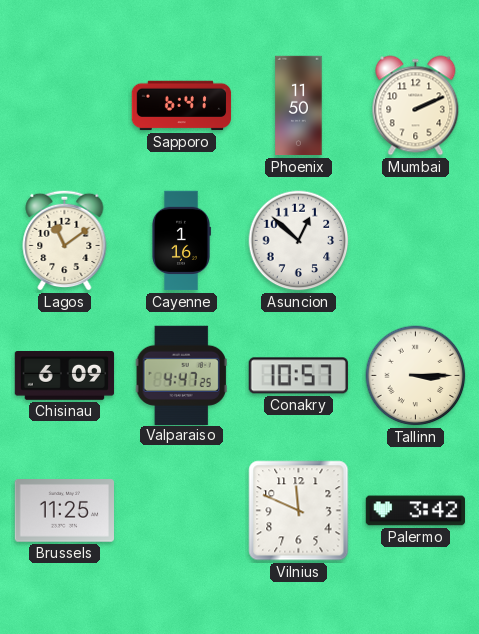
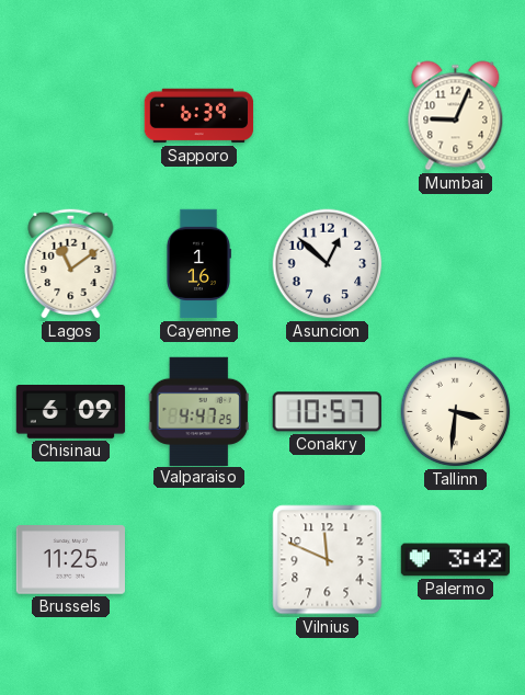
Sapporo: 6:41 -> 6:39
Phoenix: 11:50 -> none
Mumbai: 2:11 -> 9:04
Tallinn: 3:15 -> 3:31
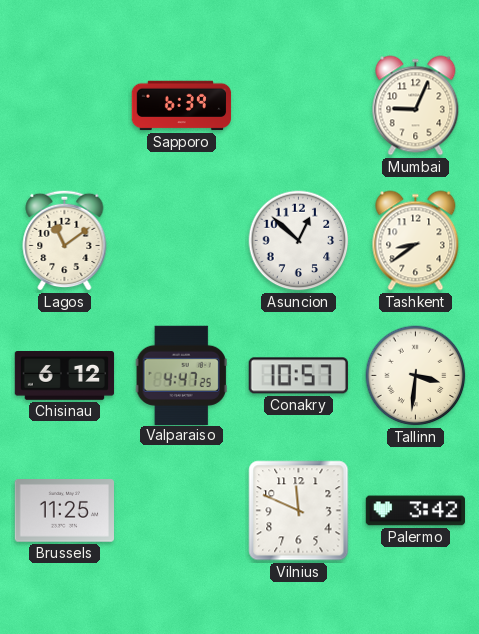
Cayenne: 1:16 -> none
Tashkent: none -> 8:39
Chisinau: 6:09 -> 6:12
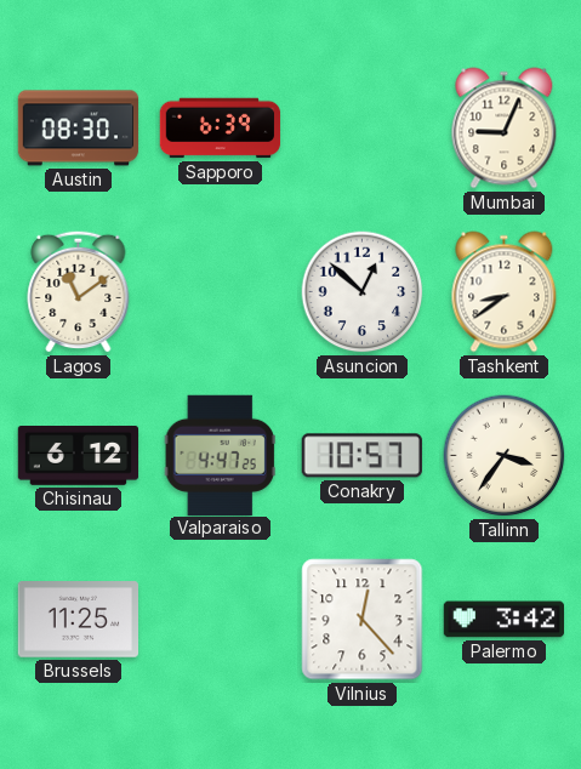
Austin: none -> 08:30
Tallinn: 3:31 -> 3:36
Vilnius: 11:49 -> 12:23
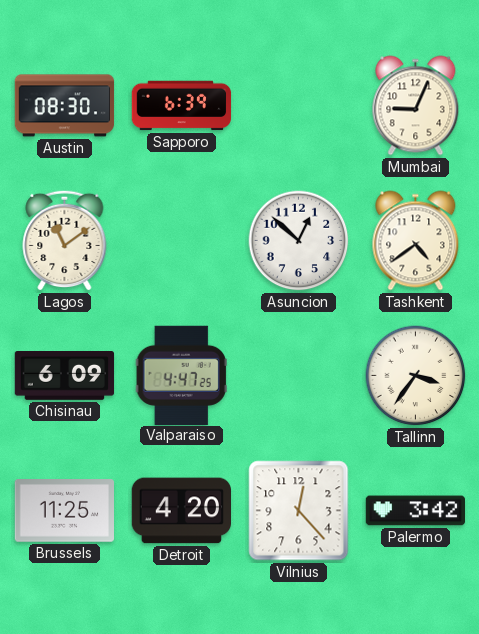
Tashkent: 8:39 -> 4:39
Chisinau: 6:12 -> 6:09
Conakry: 10:57 -> none
Detroit: none -> 4:20
